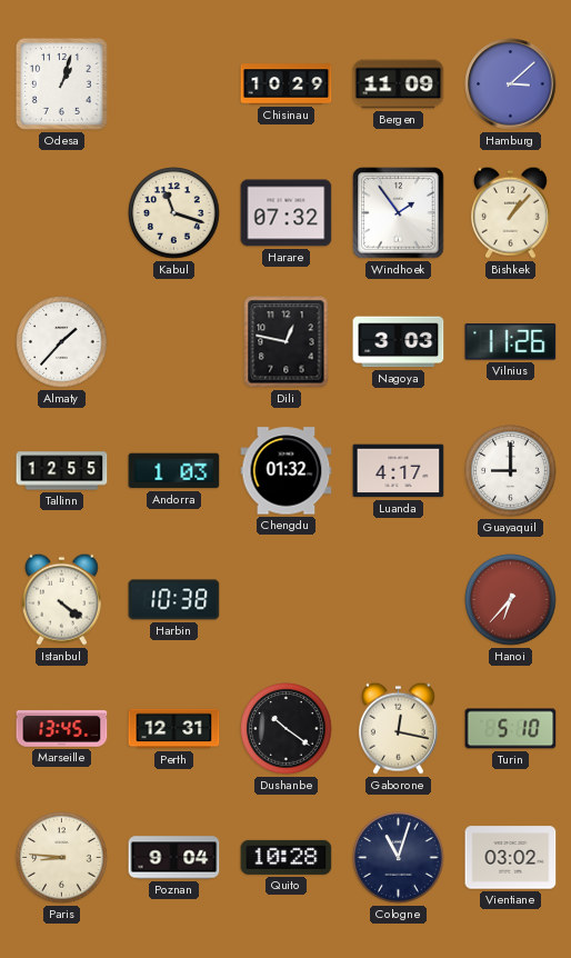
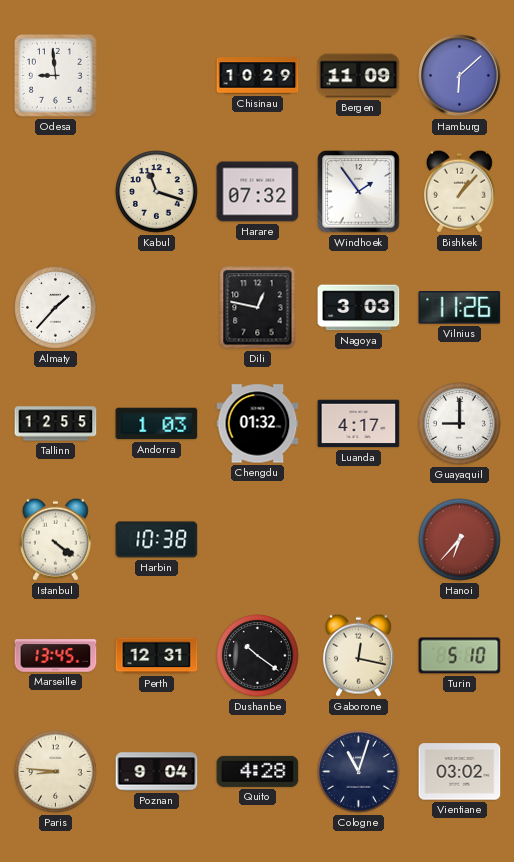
Odesa: 1:03 -> 8:59
Hamburg: 3:08 -> 6:08
Quito: 10:28 -> 4:28
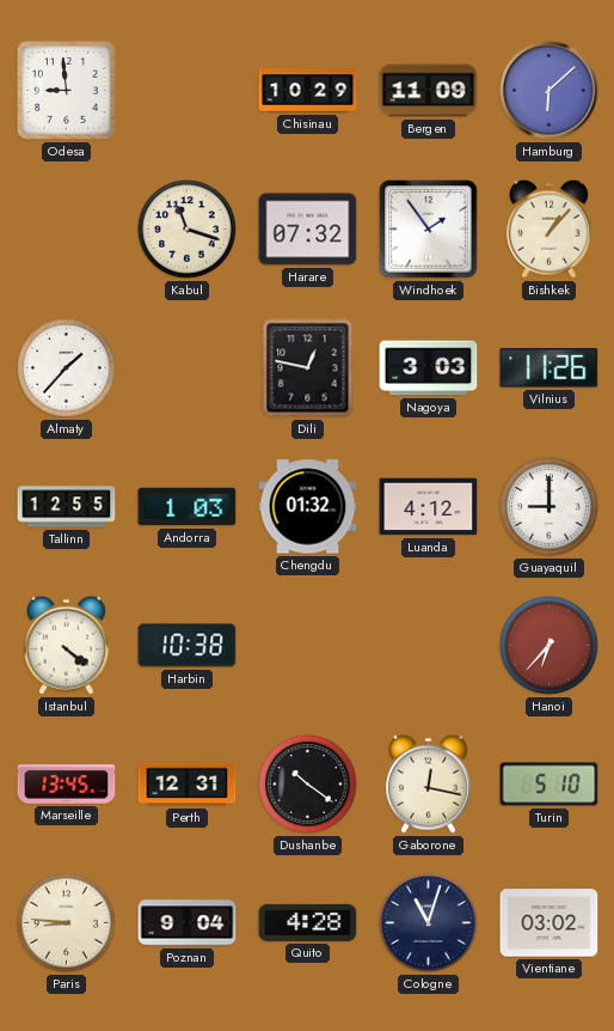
Luanda: 4:17 -> 4:12
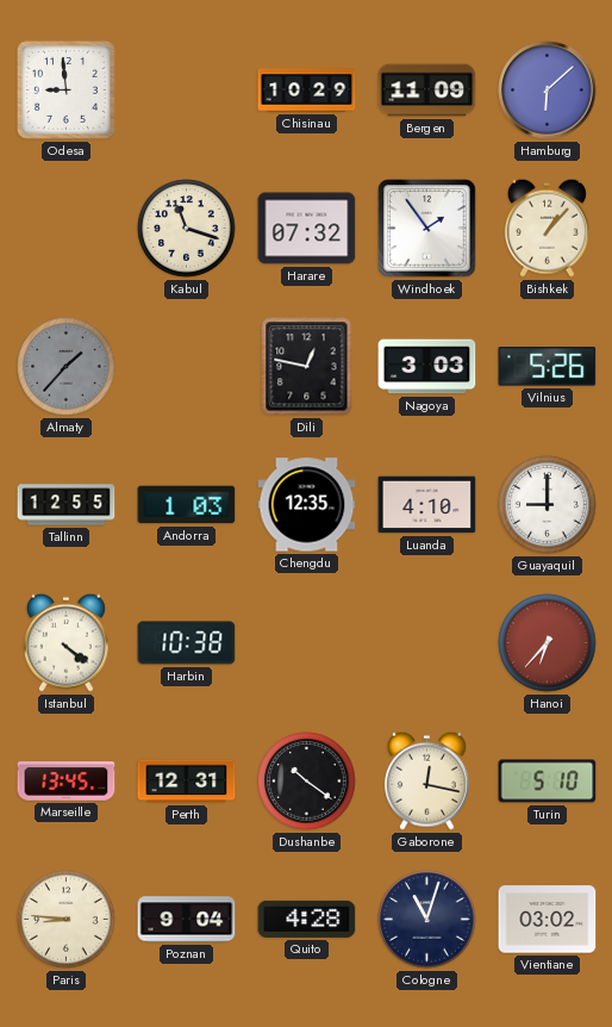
Almaty dial: white -> grey
Vilnius: 11:26 -> 5:26
Chengdu: 01:32 -> 12:35
Luanda: 4:12 -> 4:10
